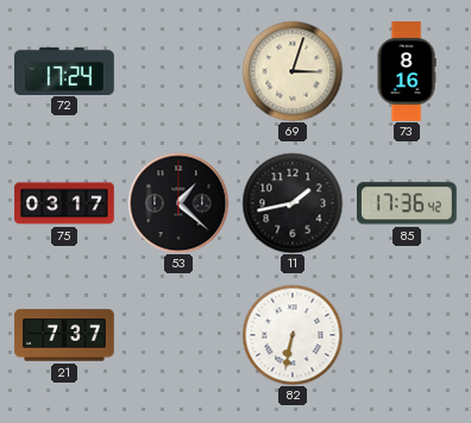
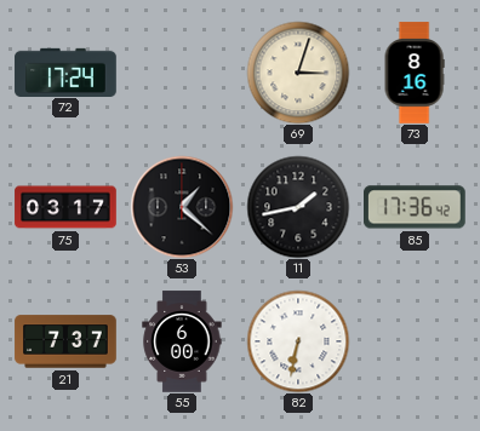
55: none -> 6:00
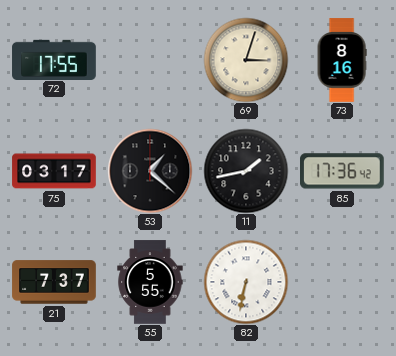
72: 17:24 -> 17:55
55: 6:00 -> 5:55
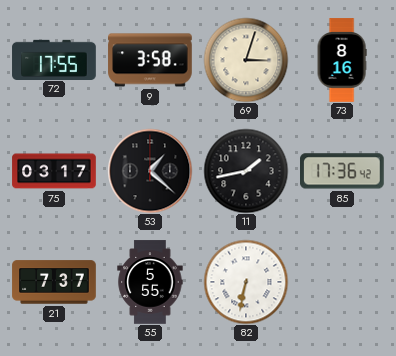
9: none -> 3:58
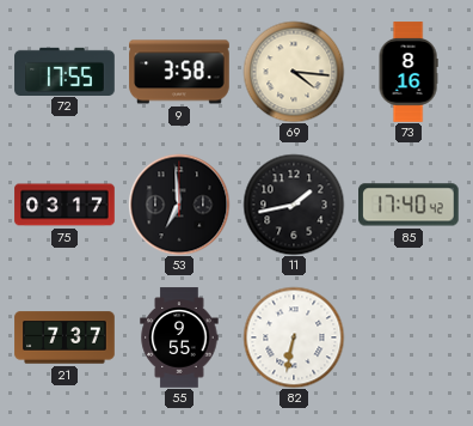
69: 3:03 -> 4:16
53: 1:22 -> 6:59
85: 17:36 -> 17:40
55: 5:55 -> 9:55
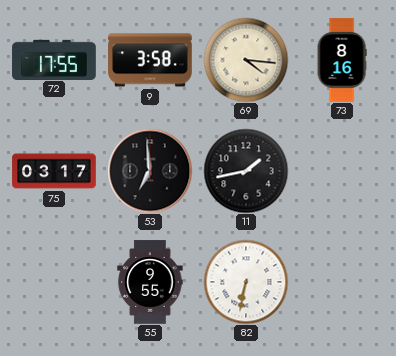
85: 17:40 -> none
21: 7:37 -> none
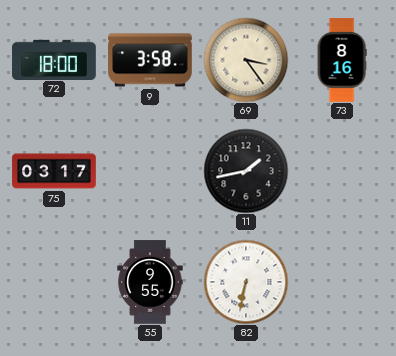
72: 17:55 -> 18:00
69: 4:16 -> 3:24
53: 6:59 -> none
